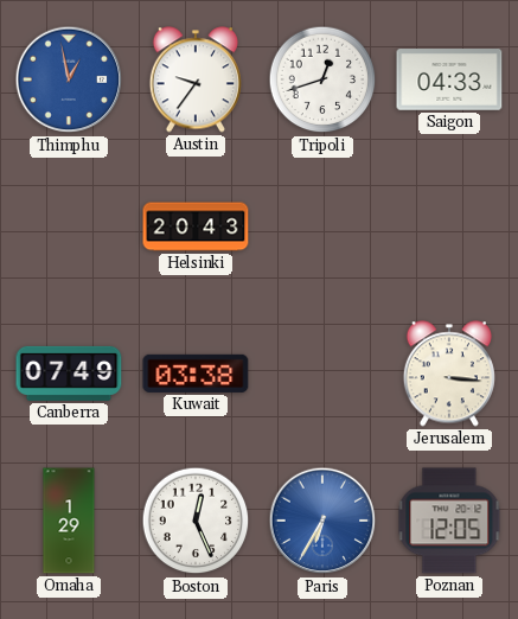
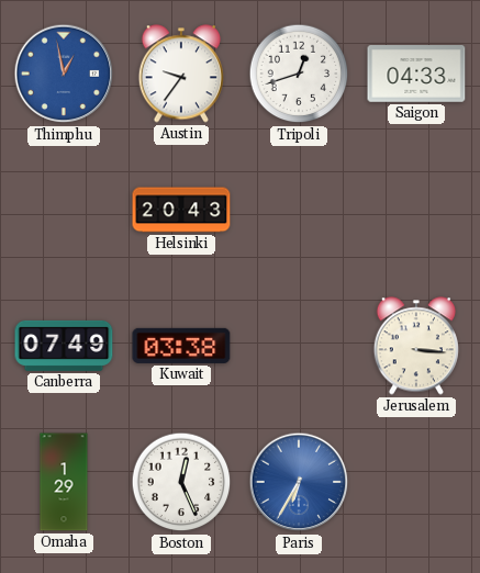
Poznan: 12:05 -> none
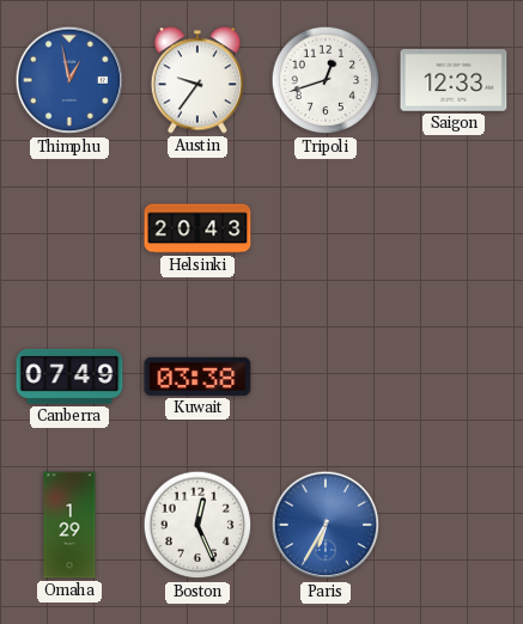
Saigon: 04:33 -> 12:33
Jerusalem: 3:16 -> none
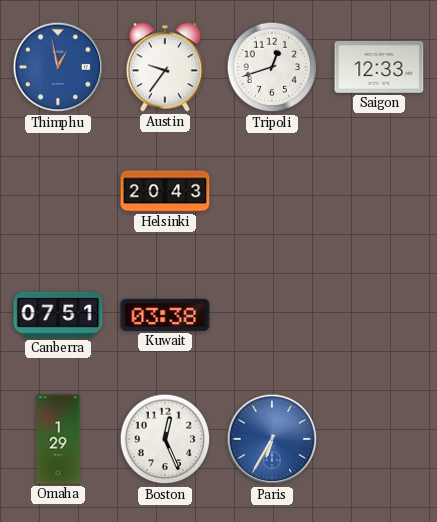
Canberra: 07:49 -> 07:51
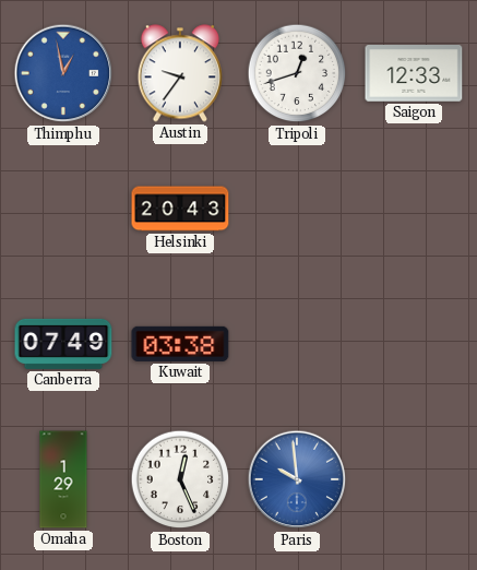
Canberra: 07:51 -> 07:49
Paris: 6:35 -> 9:59
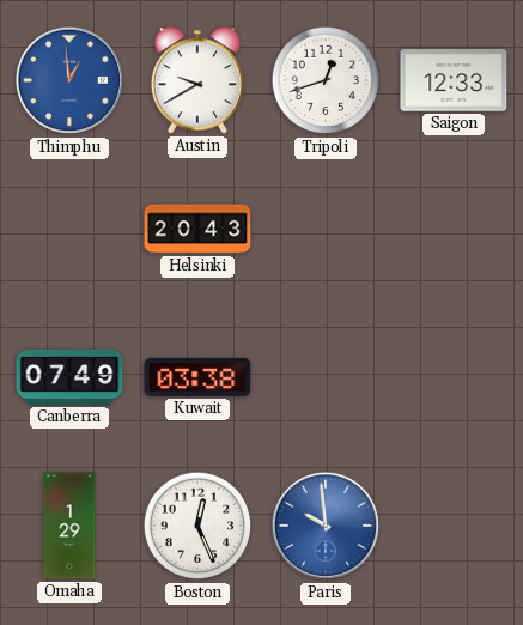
Thimphu: 12:58 -> 12:59
Austin: 9:36 -> 9:40
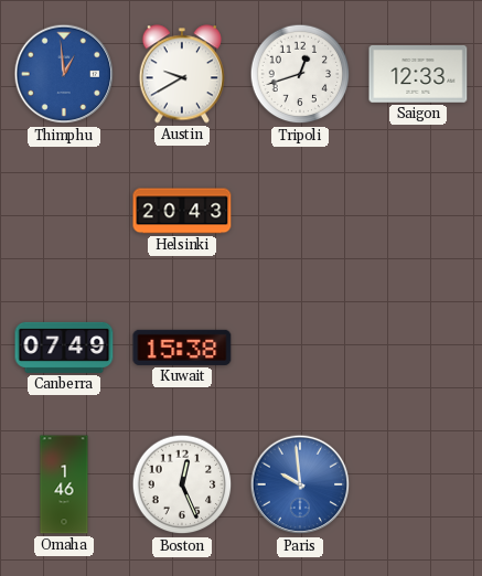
Kuwait: 03:38 -> 15:38
Omaha: 1:29 -> 1:46
